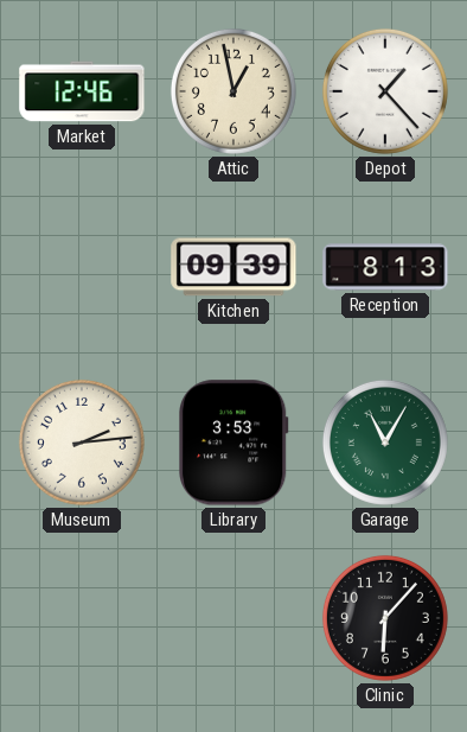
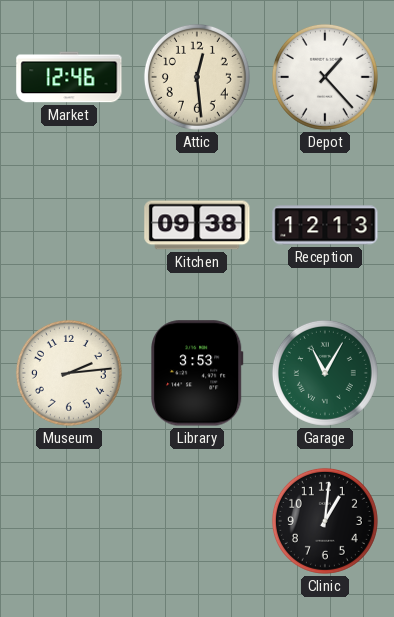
Attic: 12:58 -> 12:29
Kitchen: 09:39 -> 09:38
Reception: 8:13 -> 12:13
Clinic: 6:07 -> 1:01
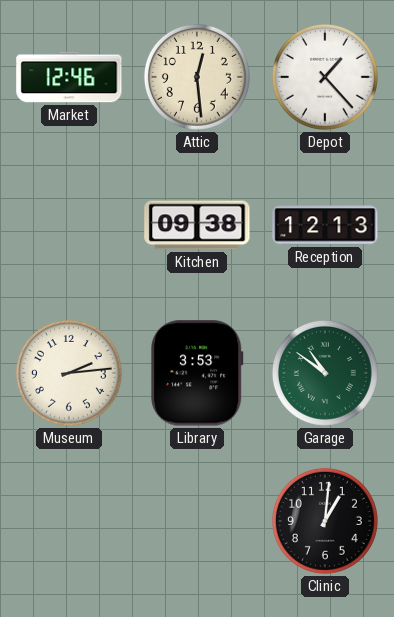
Garage: 11:05 -> 10:51
